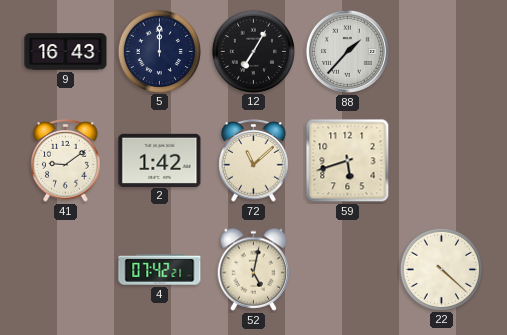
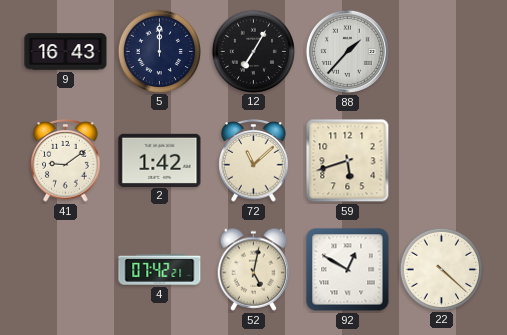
92: none -> 12:50
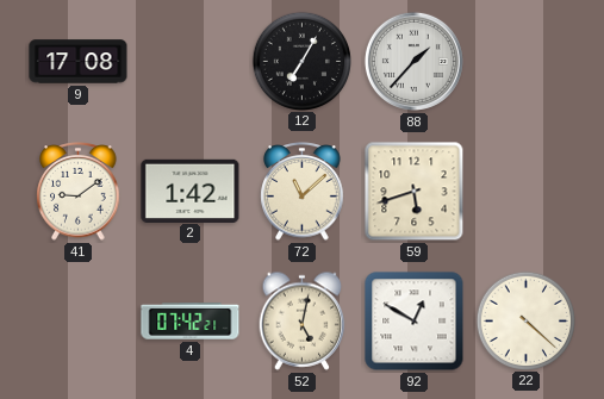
9: 16:43 -> 17:08
5: 12:00 -> none
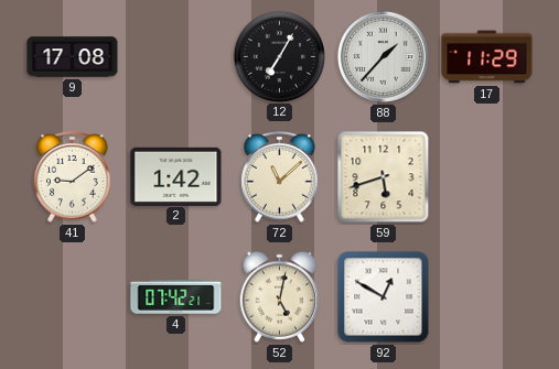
17: none -> 11:29
22: 4:22 -> none
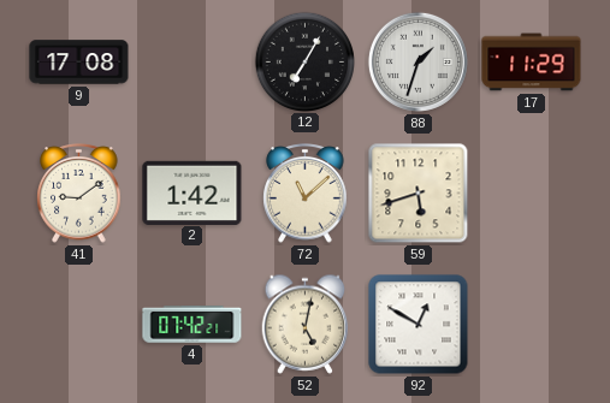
88: 1:37 -> 1:33
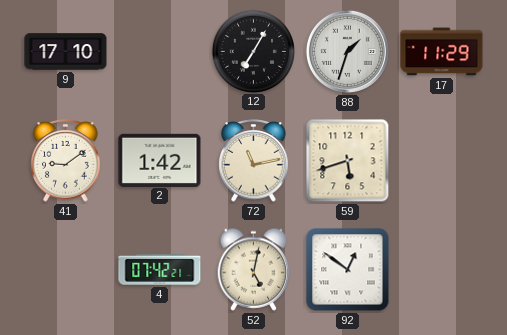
9: 17:08 -> 17:10
72: 11:08 -> 11:13
92: 12:50 -> 12:51
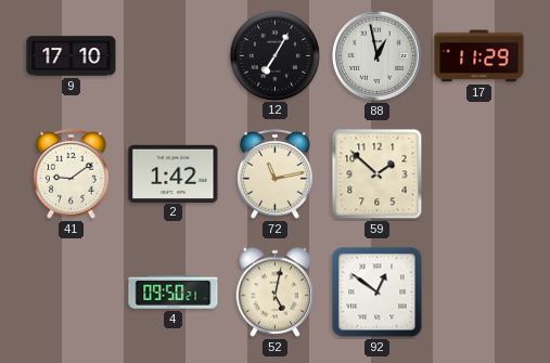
88: 1:33 -> 12:58
59: 5:42 -> 1:52
4: 07:42 -> 09:50
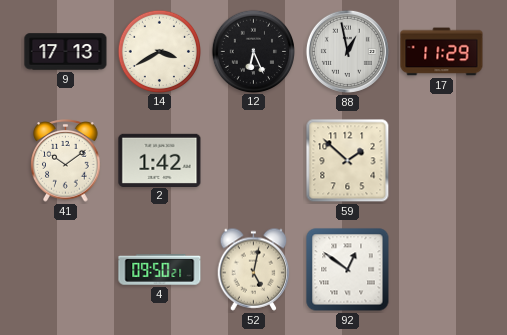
9: 17:10 -> 17:13
14: none -> 3:40
12: 7:05 -> 6:26
41: 9:09 -> 10:09
72: 11:13 -> none
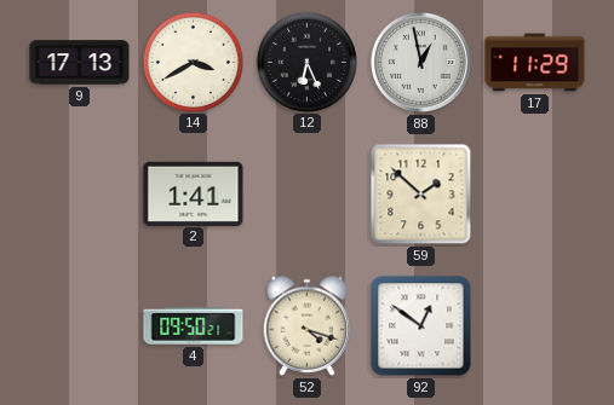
41: 10:09 -> none
2: 1:42 -> 1:41
52: 5:02 -> 4:18
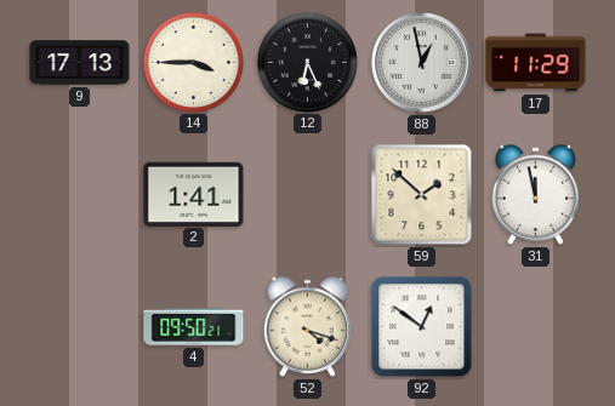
14: 3:40 -> 3:45
31: none -> 11:58
